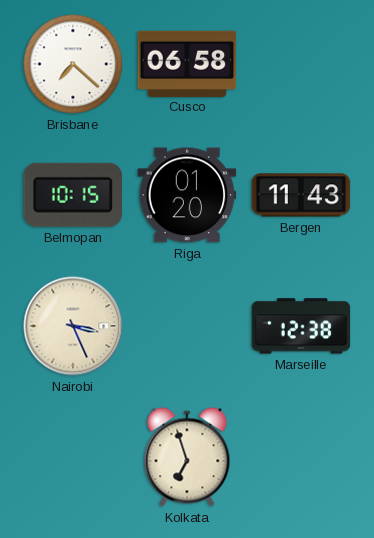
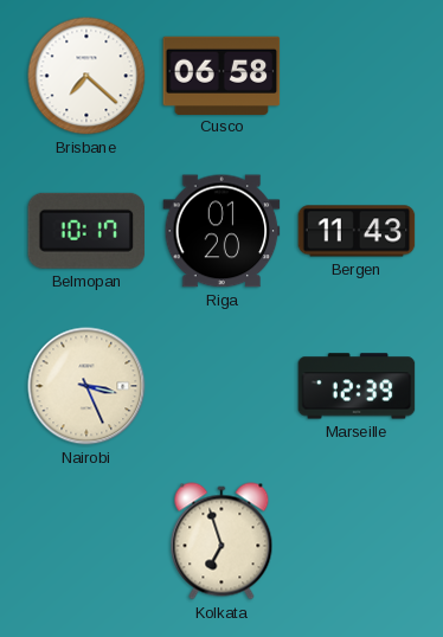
Belmopan: 10:15 -> 10:17
Marseille: 12:38 -> 12:39
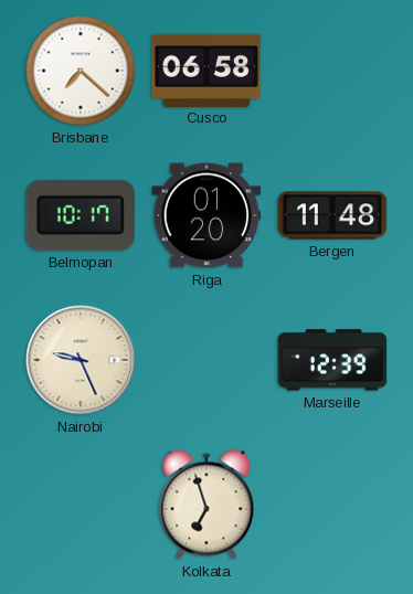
Bergen: 11:43 -> 11:48
Nairobi: 3:26 -> 9:26
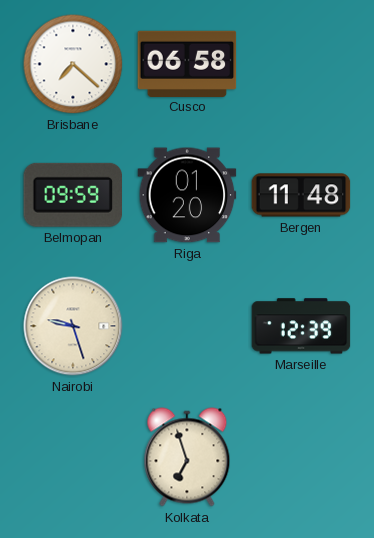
Belmopan: 10:17 -> 09:59
Nairobi: 9:26 -> 9:27
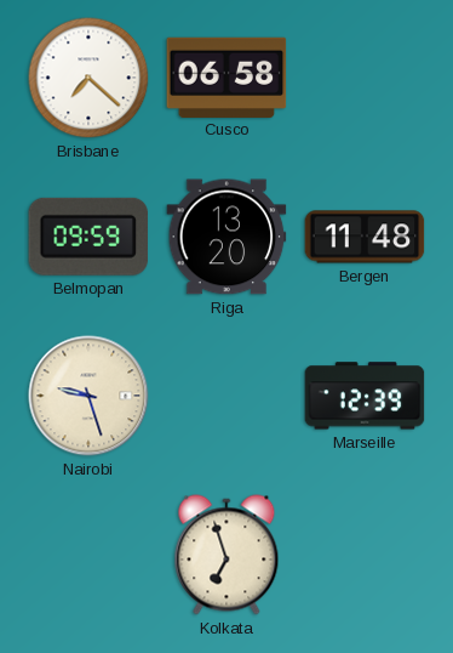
Riga: 01:20 -> 13:20
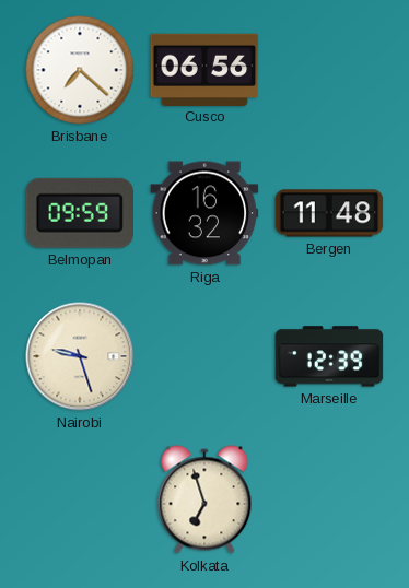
Cusco: 06:58 -> 06:56
Riga: 13:20 -> 16:32
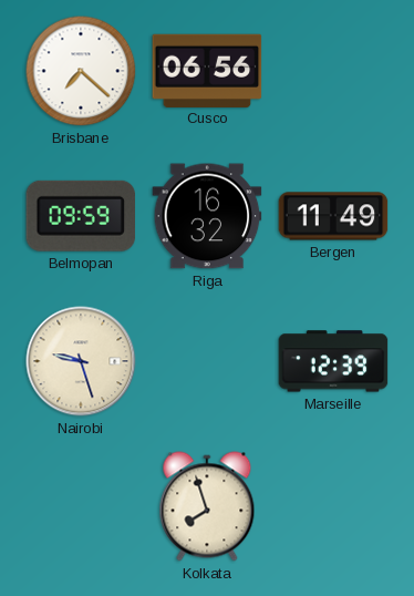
Bergen: 11:48 -> 11:49
Kolkata: 6:57 -> 7:57
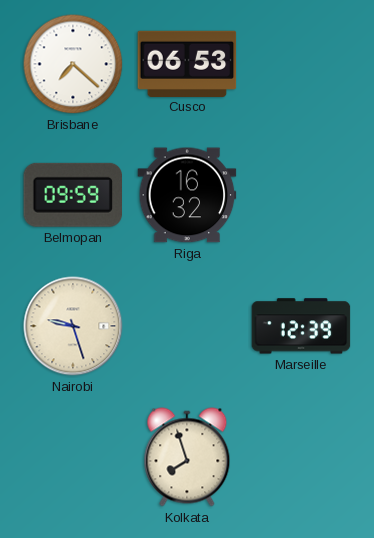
Cusco: 06:56 -> 06:53
Bergen: 11:49 -> none
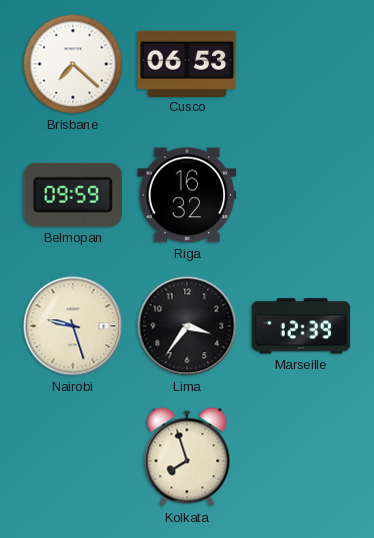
Lima: none -> 3:36
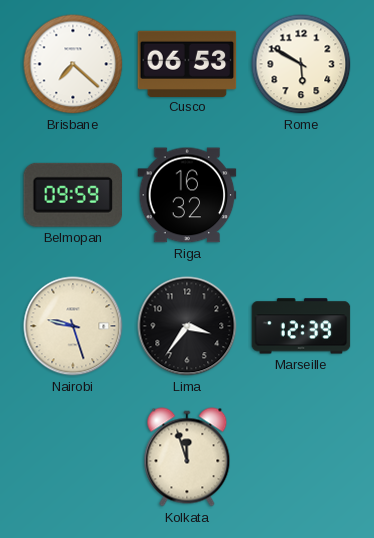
Rome: none -> 5:50
Kolkata: 7:57 -> 11:57
